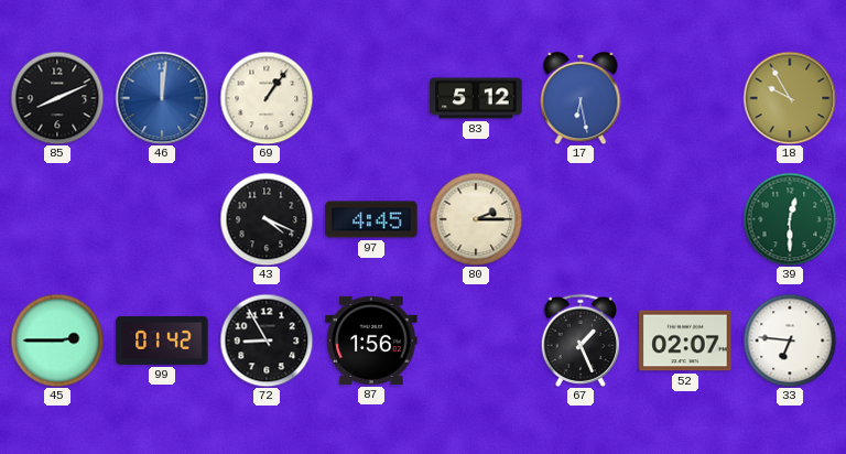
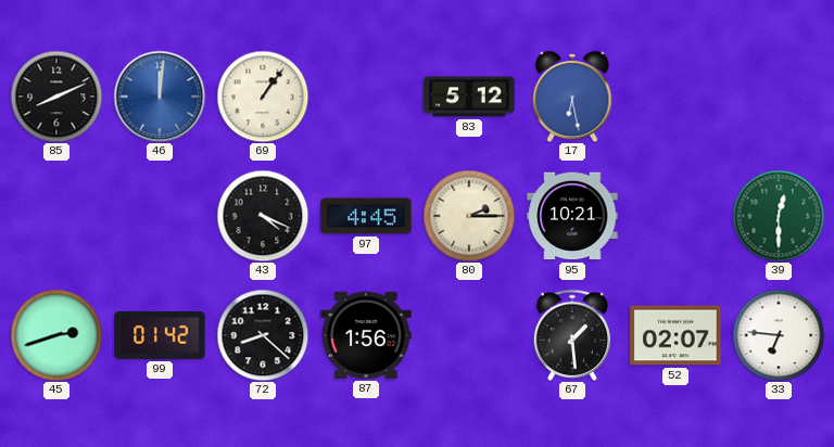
18: 9:55 -> none
95: none -> 10:21
45: 2:45 -> 2:42
72: 8:55 -> 8:22
67: 1:26 -> 1:29
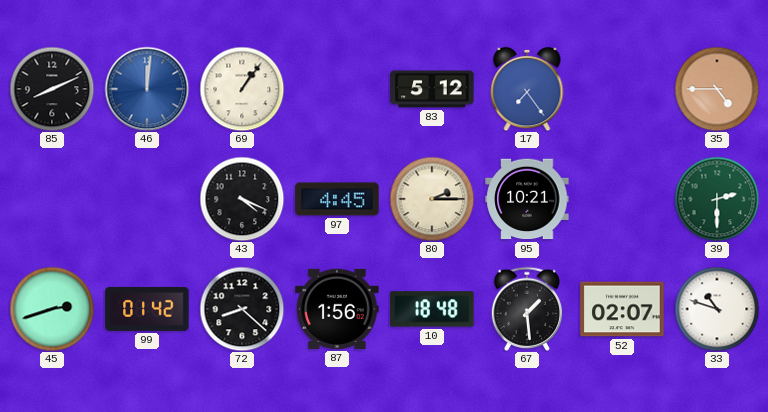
17: 6:28 -> 7:24
35: none -> 4:45
39: 12:30 -> 2:30
10: none -> 18:48
33: 6:46 -> 10:48
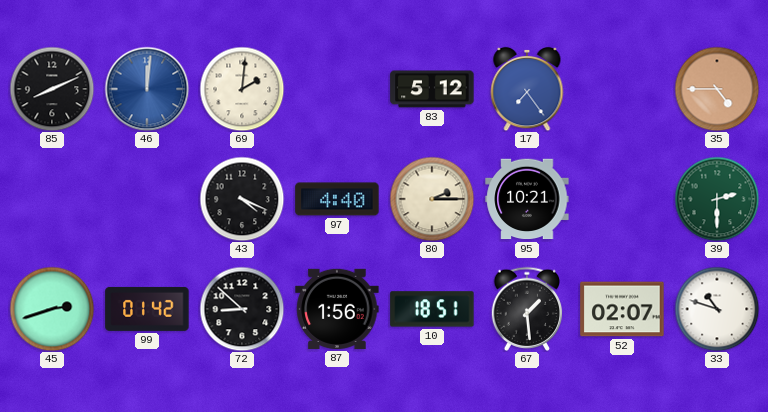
69: 1:06 -> 2:01
97: 4:45 -> 4:40
72: 8:22 -> 8:52
10: 18:48 -> 18:51
